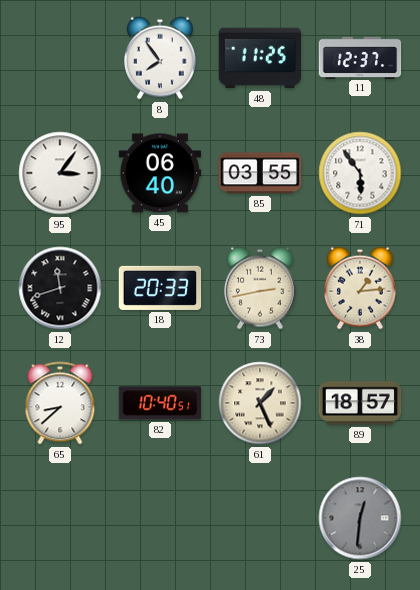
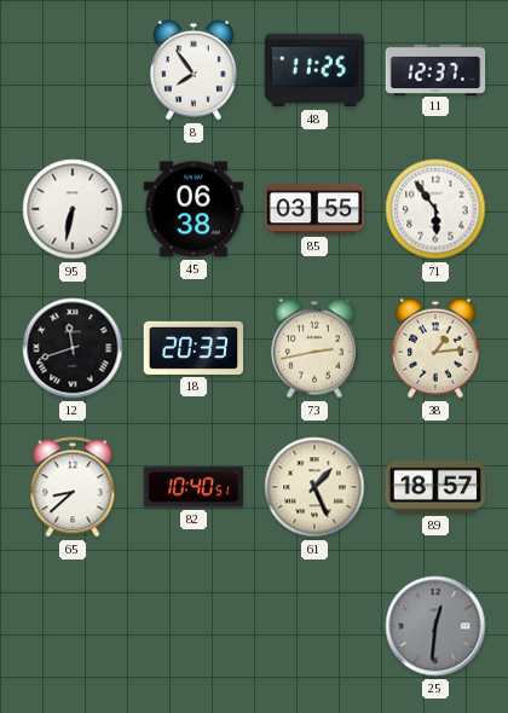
95: 3:06 -> 6:32
45: 06:40 -> 06:38
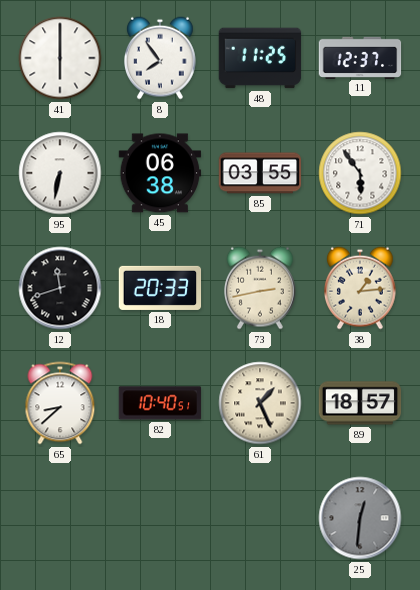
41: none -> 6:00
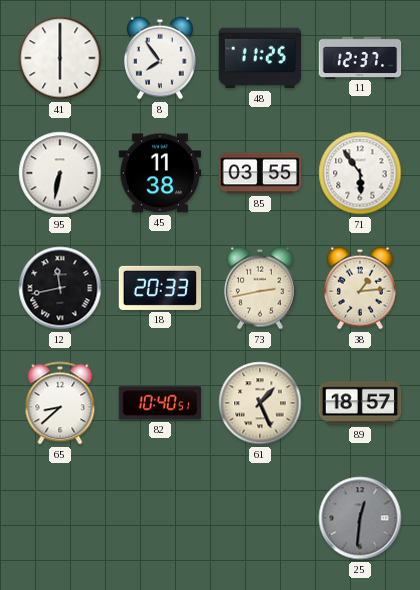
45: 06:38 -> 11:38
12: 11:42 -> 11:43
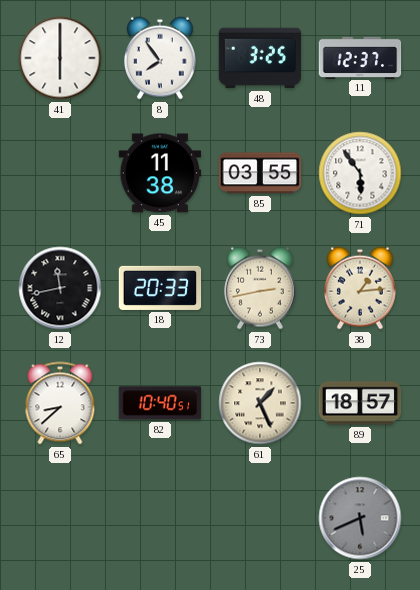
48: 11:25 -> 3:25
95: 6:32 -> none
25: 12:31 -> 5:41
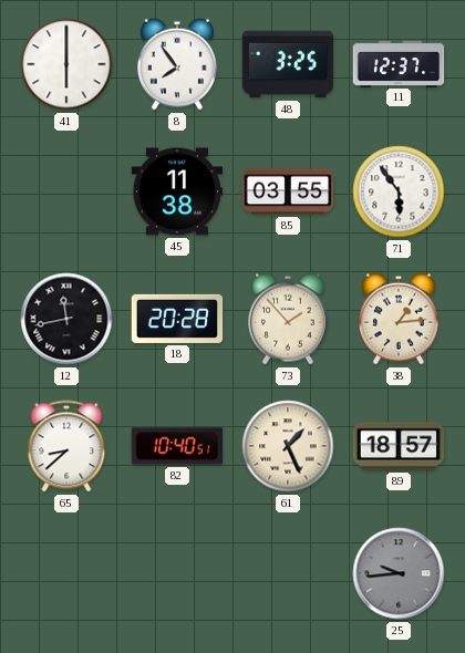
18: 20:33 -> 20:28
73: 2:43 -> 1:53
25: 5:41 -> 9:44
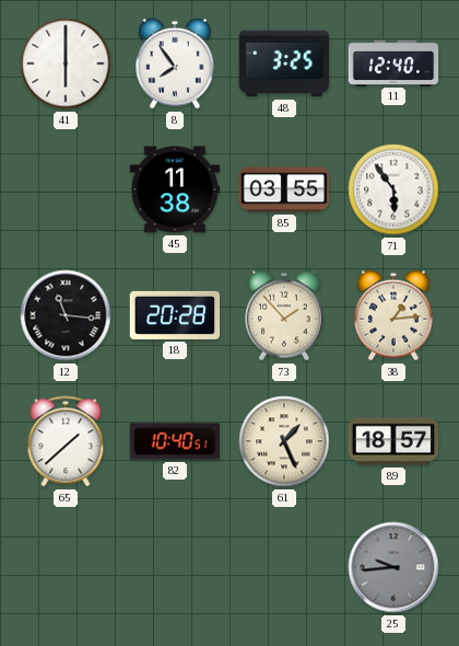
11: 12:37 -> 12:40
12: 11:43 -> 11:16
65: 8:38 -> 1:38
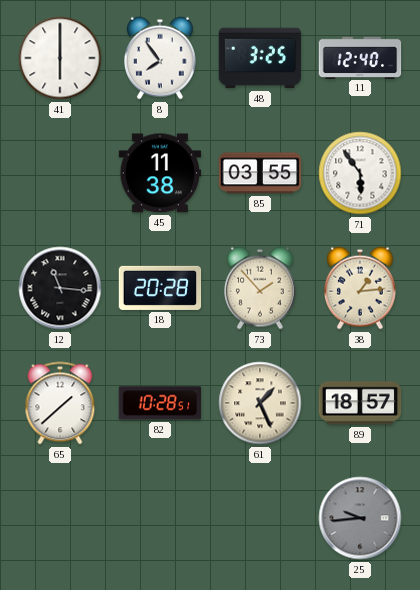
82: 10:40 -> 10:28
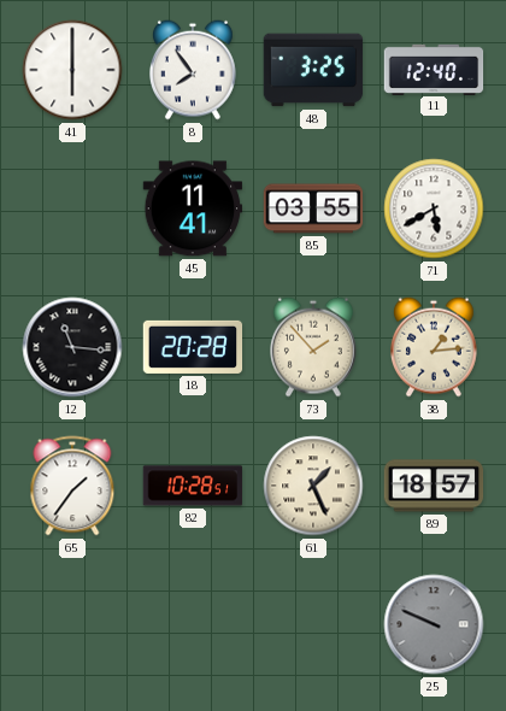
45: 11:38 -> 11:41
71: 5:54 -> 5:40
65: 1:38 -> 1:36
25: 9:44 -> 9:49
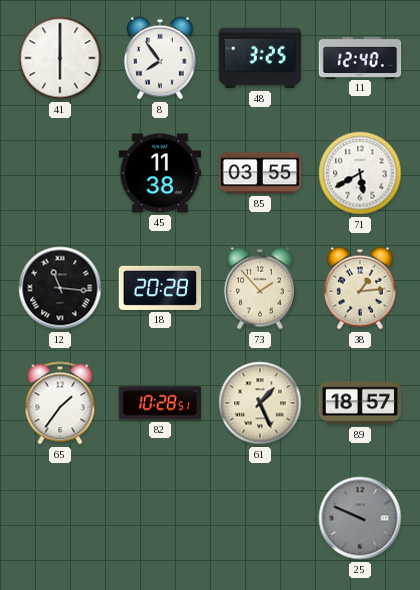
45: 11:41 -> 11:38
